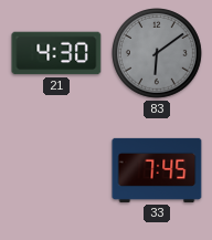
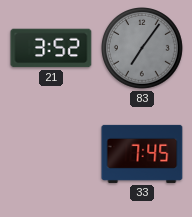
21: 4:30 -> 3:52
83: 6:09 -> 7:06
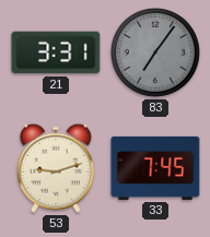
21: 3:52 -> 3:31
53: none -> 9:12
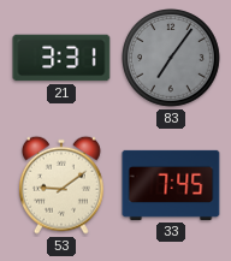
53: 9:12 -> 9:09
